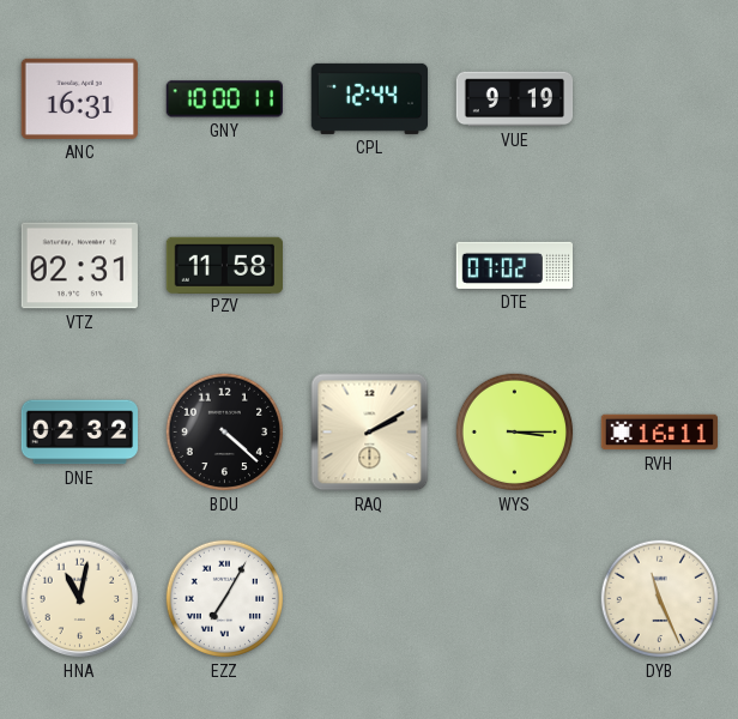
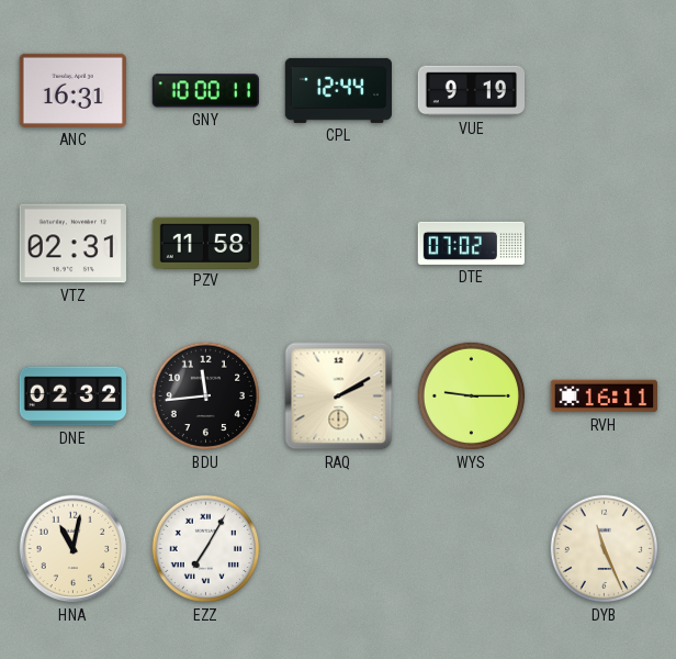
BDU: 4:22 -> 11:44
WYS: 3:15 -> 9:15
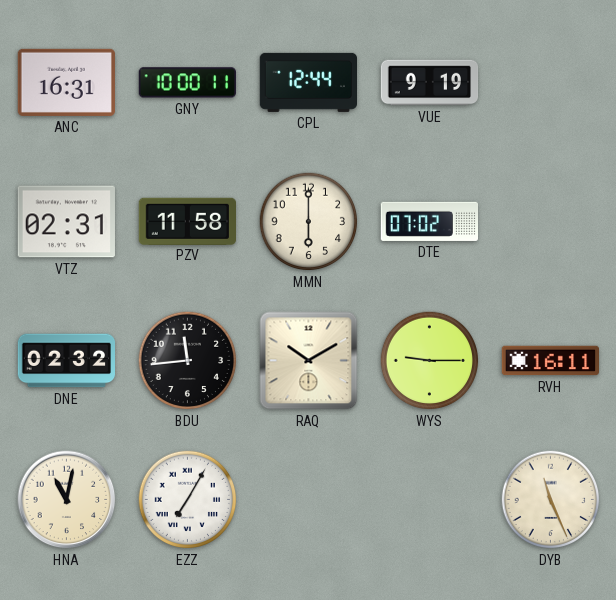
MMN: none -> 6:00
RAQ: 2:10 -> 10:10
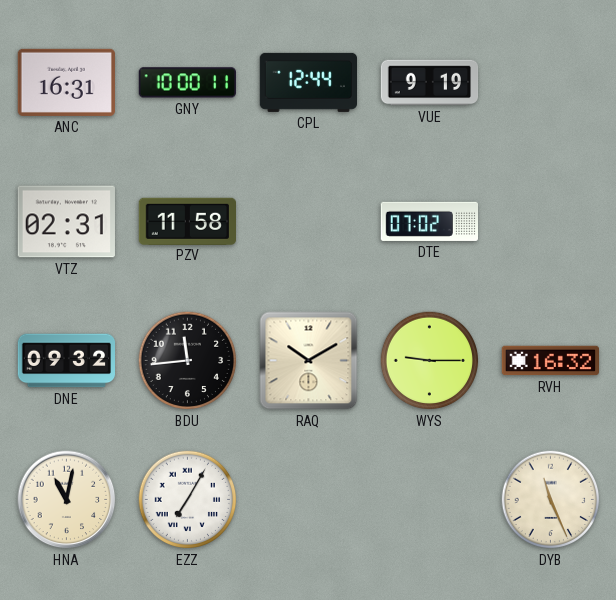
MMN: 6:00 -> none
DNE: 02:32 -> 09:32
RVH: 16:11 -> 16:32
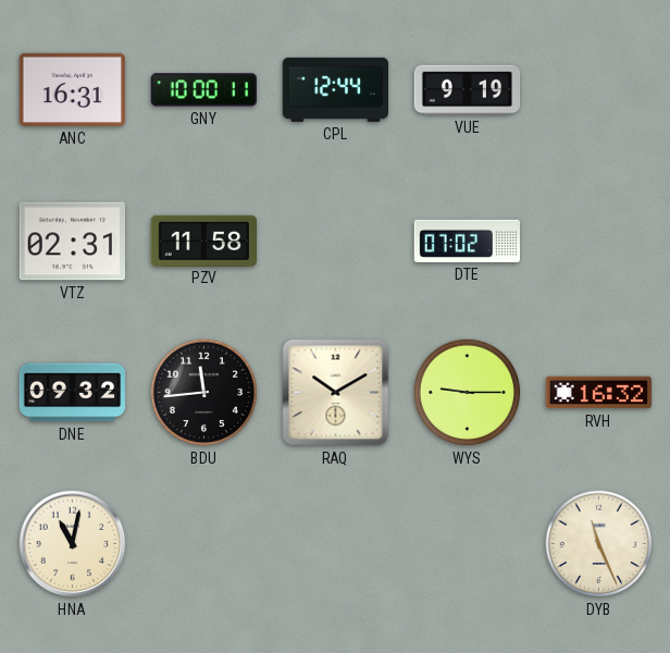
EZZ: 7:05 -> none
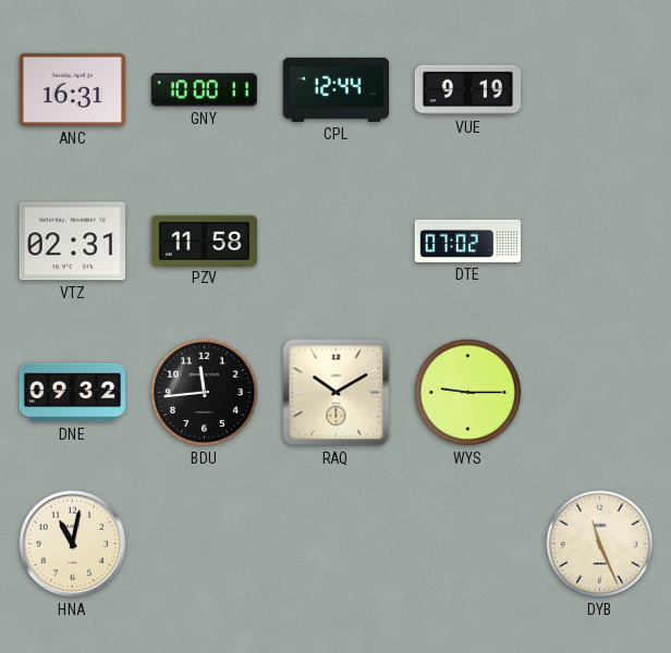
RVH: 16:32 -> none
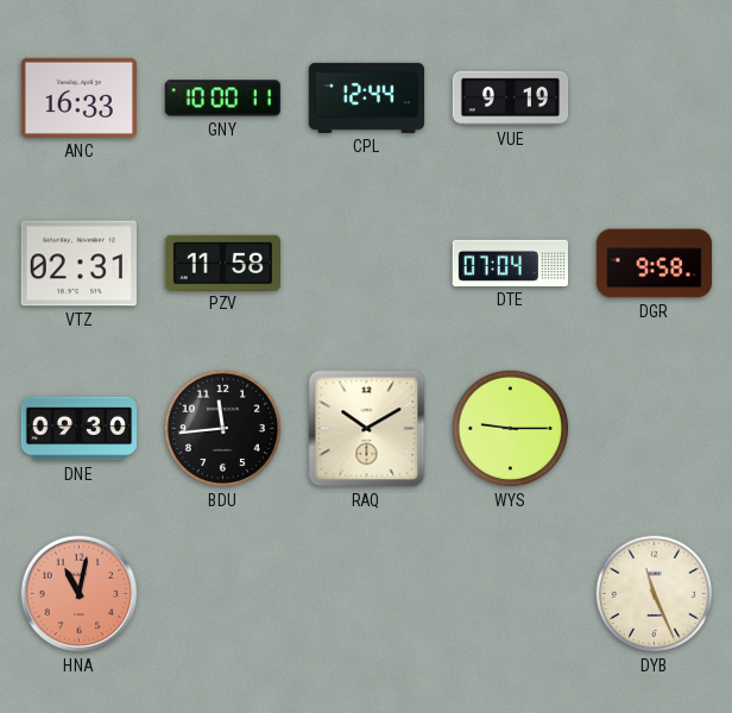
ANC: 16:31 -> 16:33
DTE: 07:02 -> 07:04
DGR: none -> 9:58
DNE: 09:32 -> 09:30
HNA dial: cream -> salmon
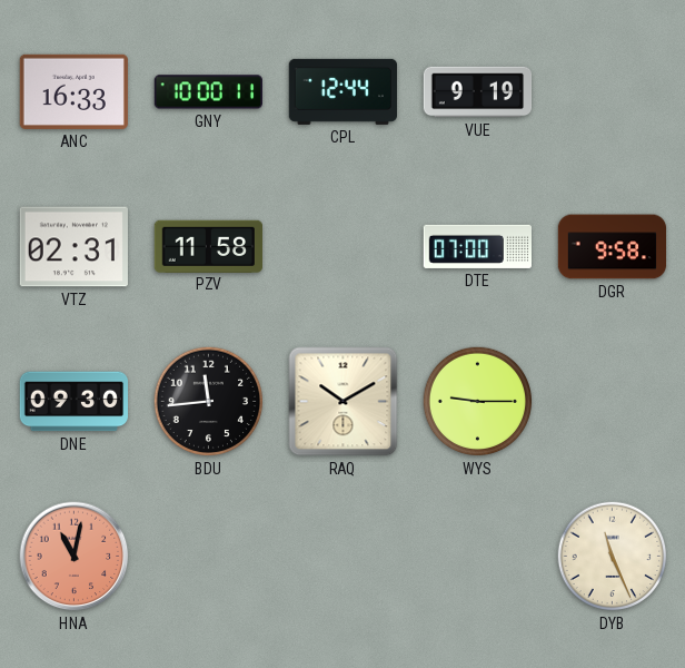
DTE: 07:04 -> 07:00
